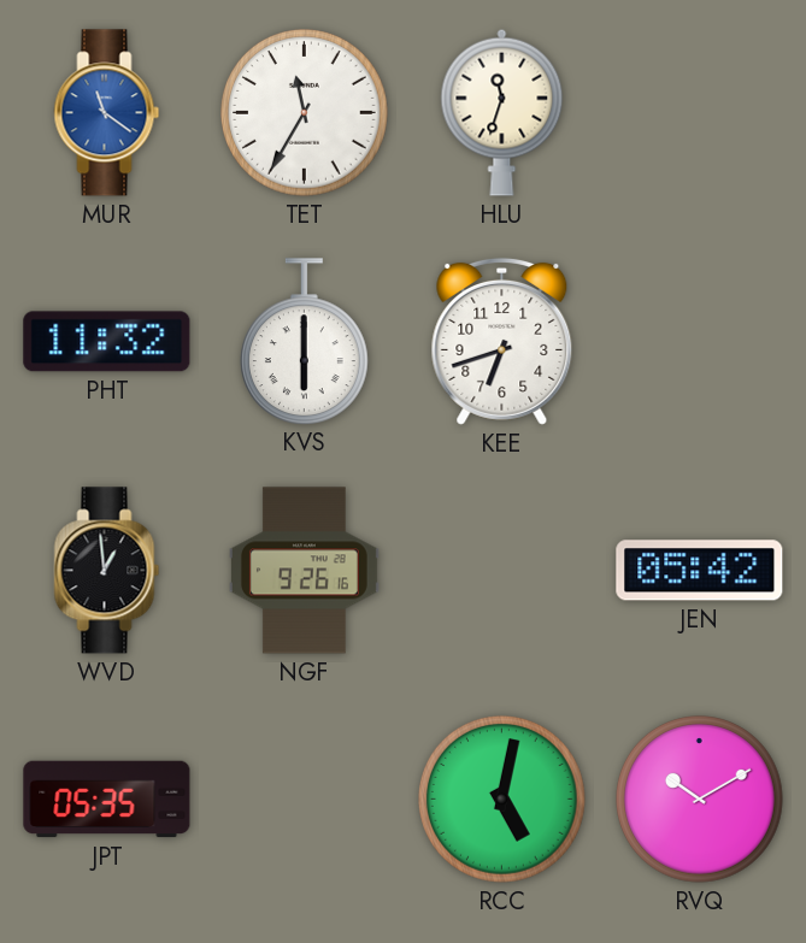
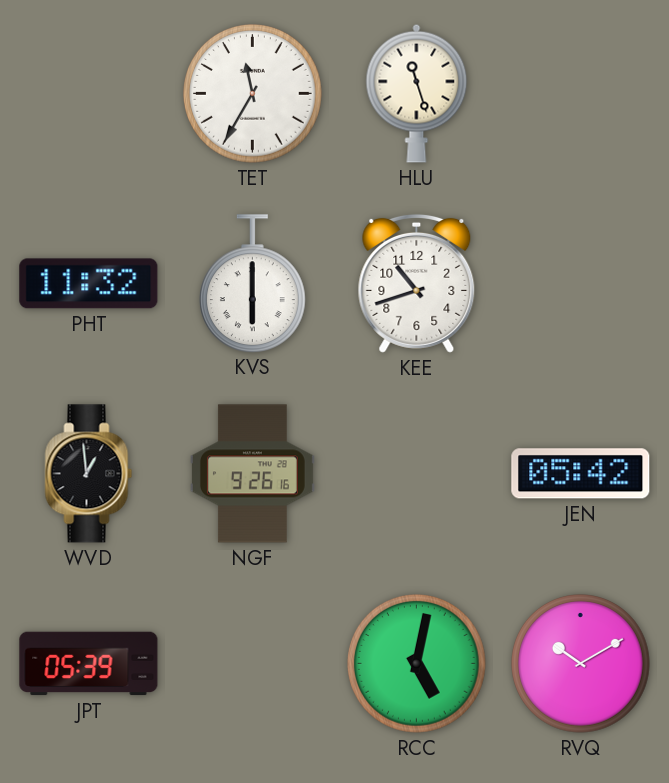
MUR: 11:21 -> none
HLU: 11:33 -> 11:27
KEE: 6:42 -> 10:42
JPT: 05:35 -> 05:39
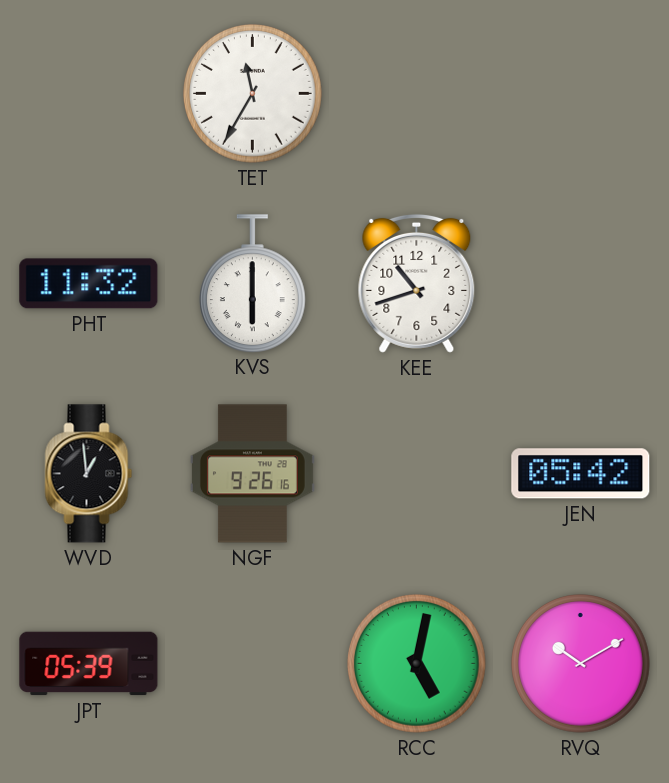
HLU: 11:27 -> none
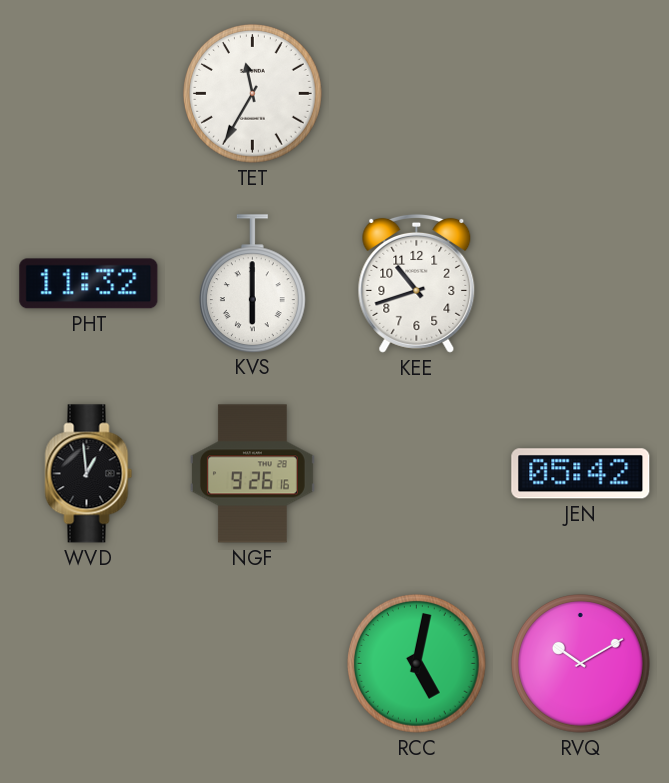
JPT: 05:39 -> none
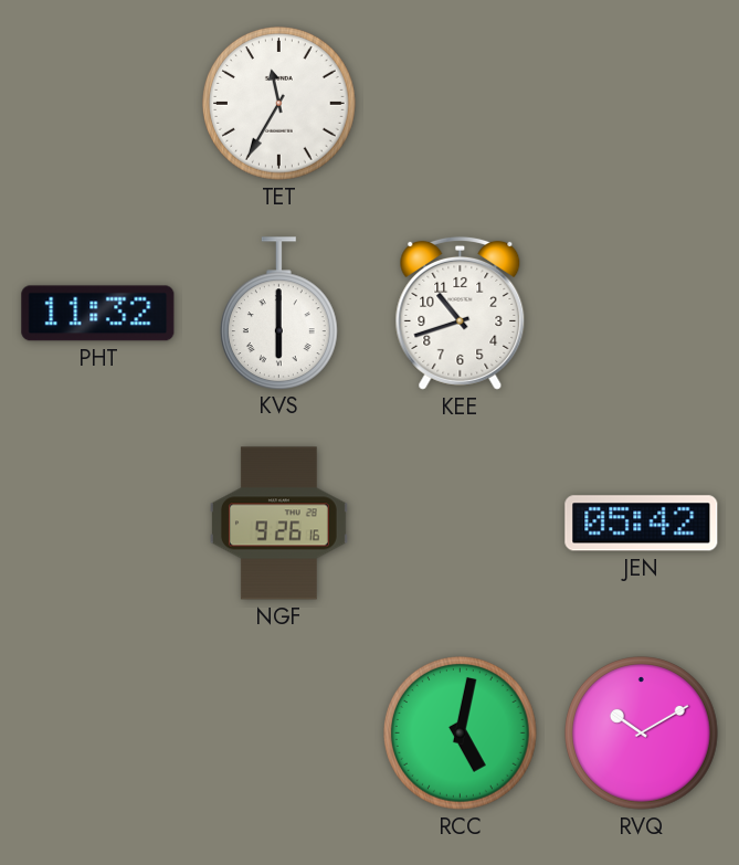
WVD: 12:59 -> none
